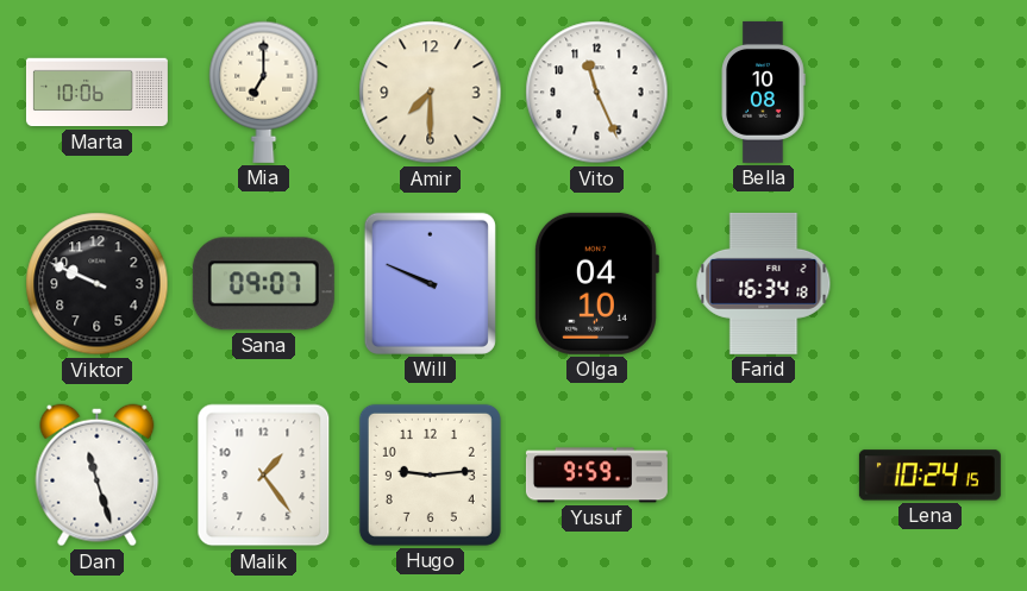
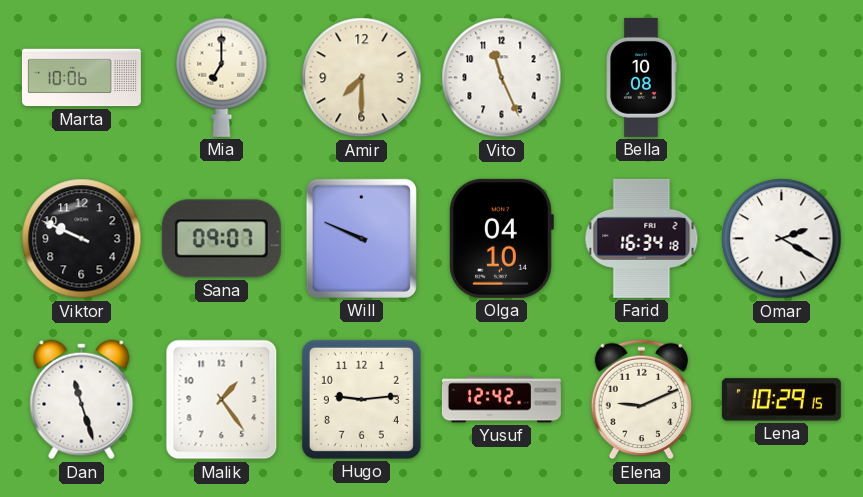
Omar: none -> 2:20
Yusuf: 9:59 -> 12:42
Elena: none -> 9:11
Lena: 10:24 -> 10:29
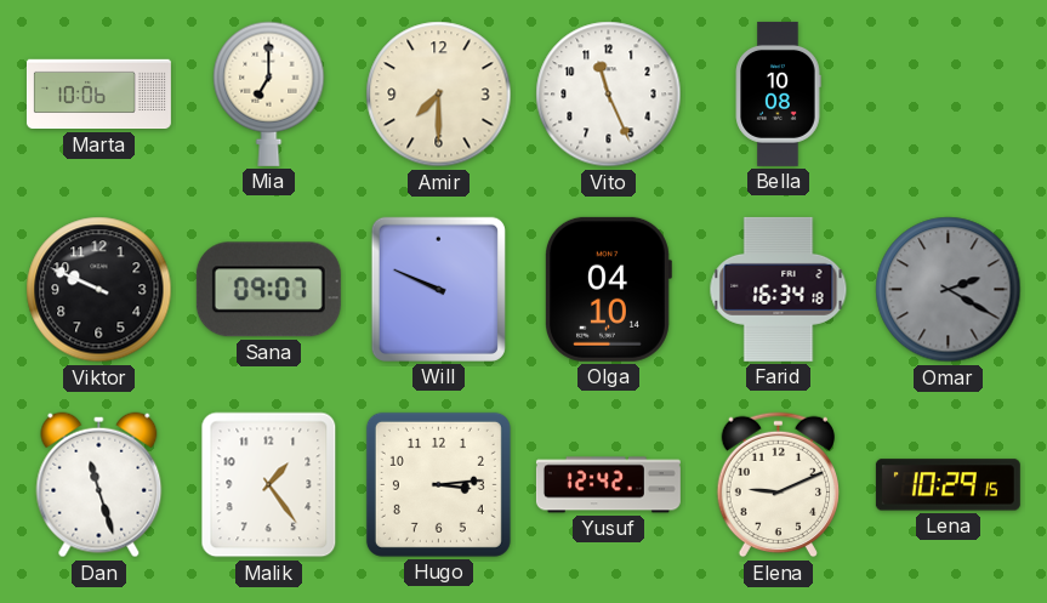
Omar dial: white -> grey
Hugo: 9:14 -> 3:14
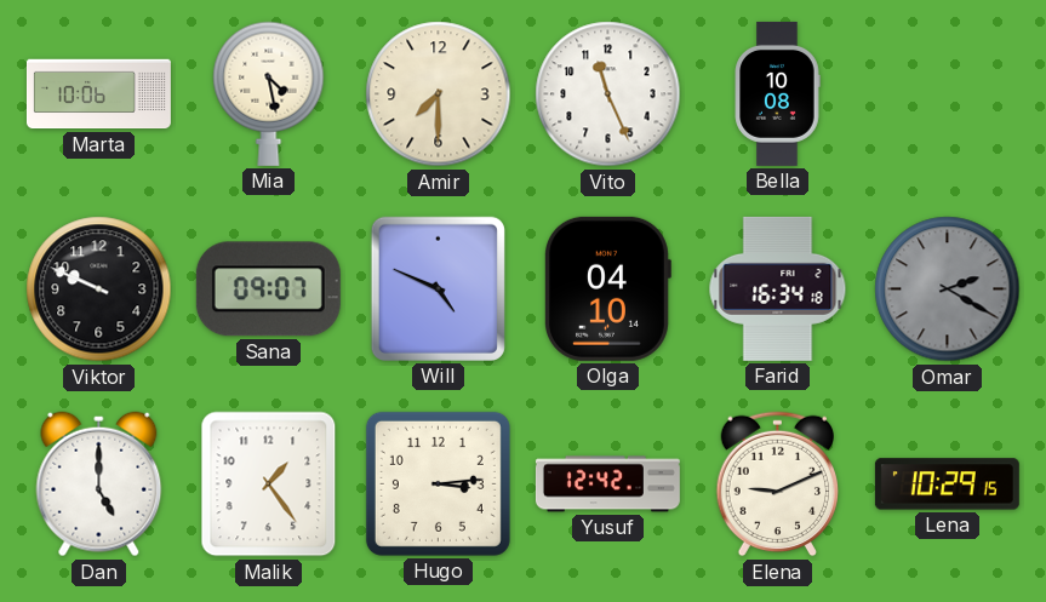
Mia: 7:00 -> 4:28
Will: 9:49 -> 4:49
Dan: 11:27 -> 5:00
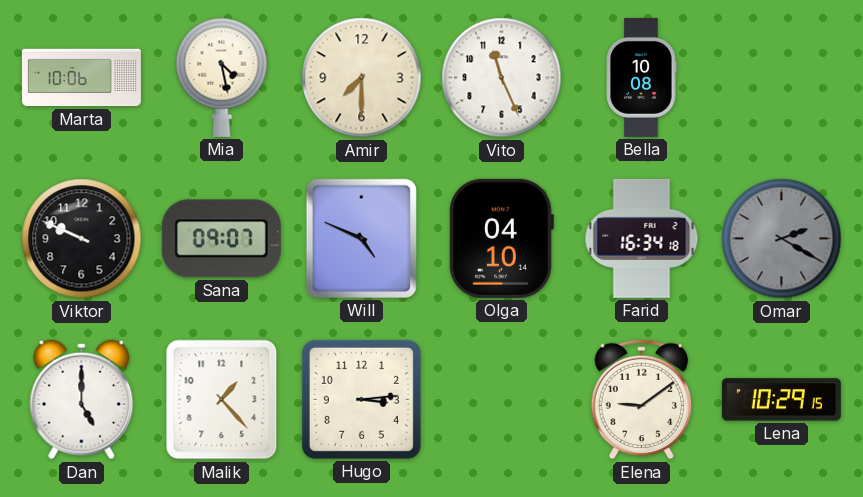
Malik: 1:24 -> 1:23
Yusuf: 12:42 -> none
Elena: 9:11 -> 9:09
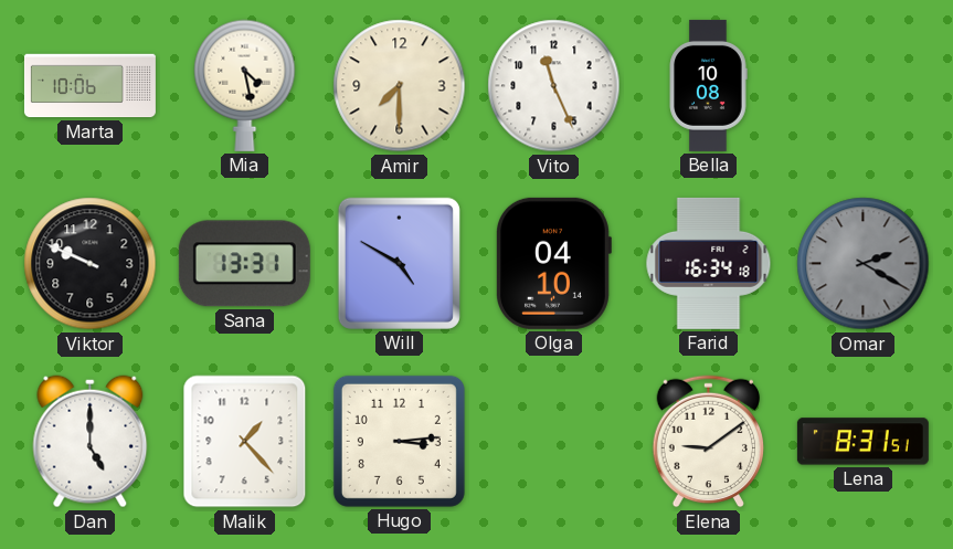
Sana: 09:07 -> 13:31
Will: 4:49 -> 4:50
Lena: 10:29 -> 8:31
